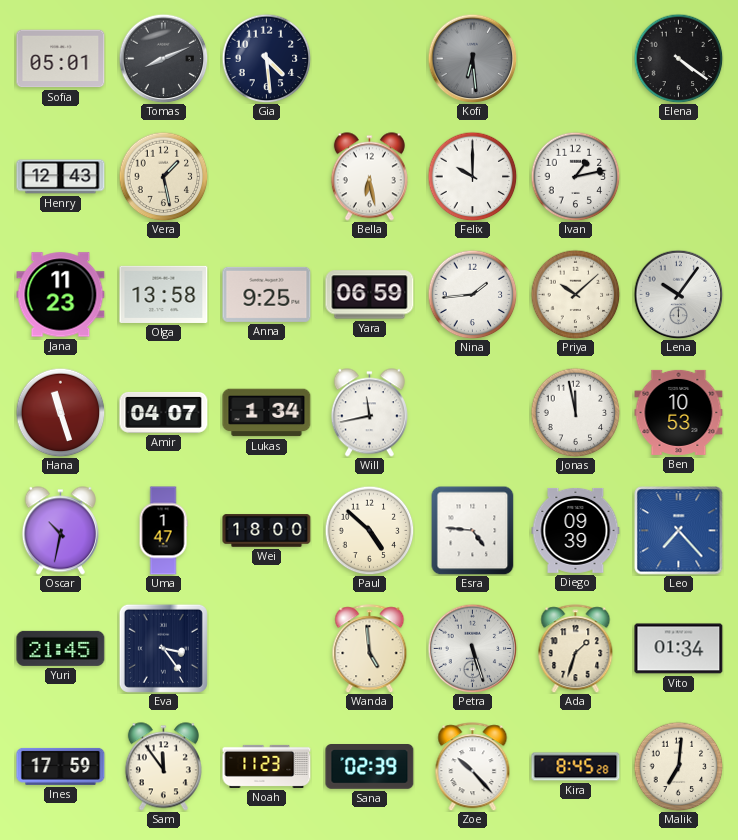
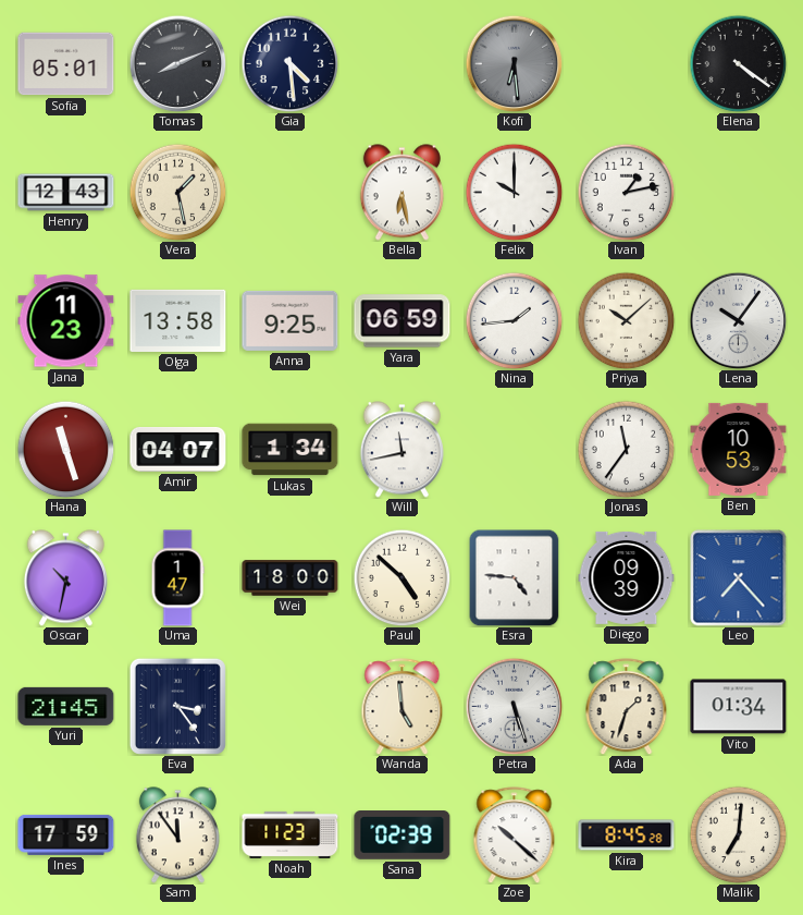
Jonas: 11:58 -> 11:36
Zoe: 10:23 -> 10:22
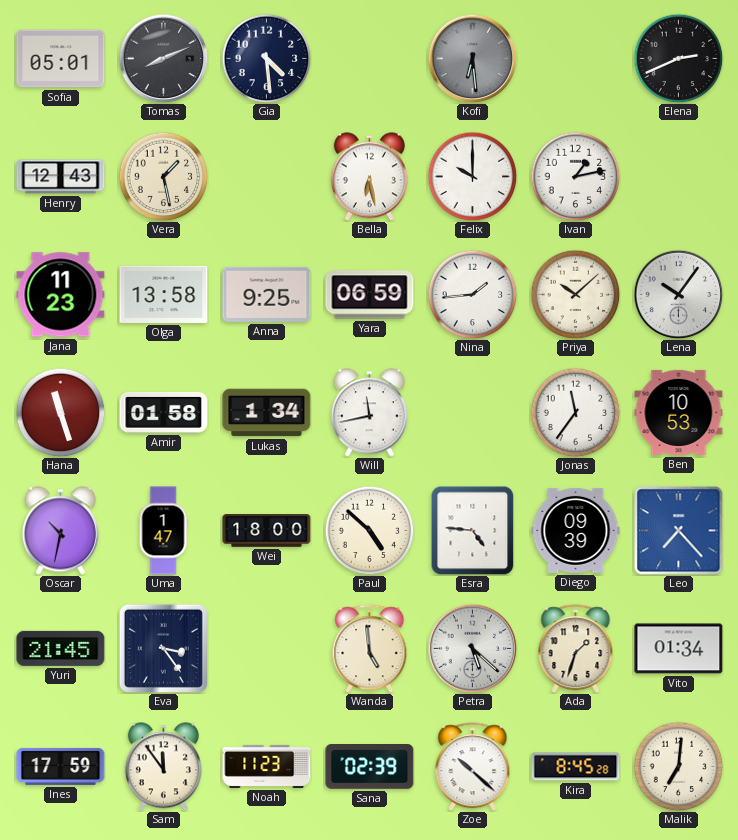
Elena: 4:21 -> 2:41
Amir: 04:07 -> 01:58
Petra: 5:27 -> 5:22
